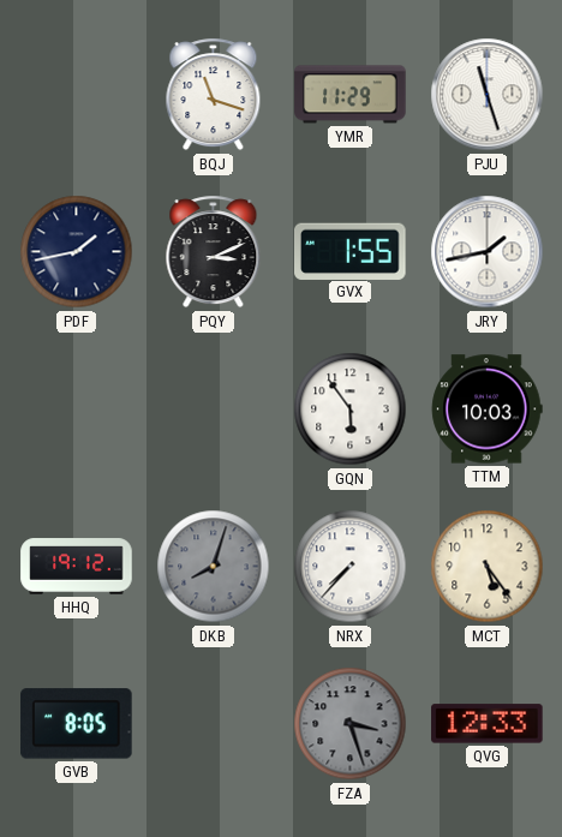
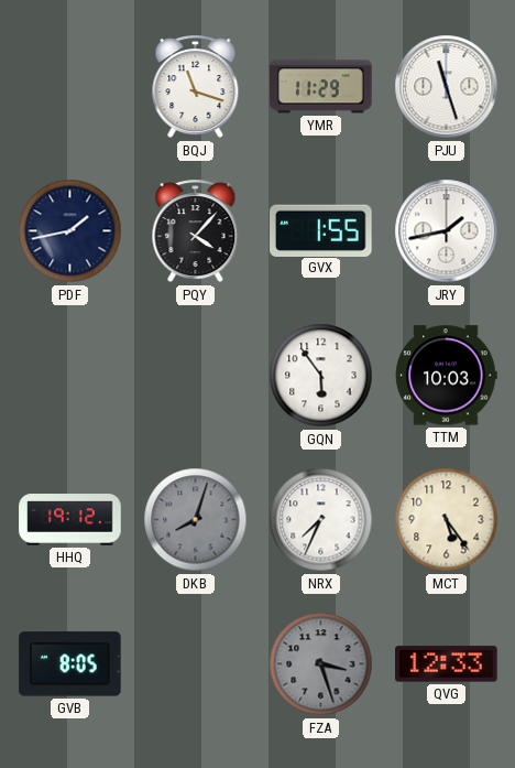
PQY: 3:11 -> 4:07
NRX: 7:37 -> 7:34
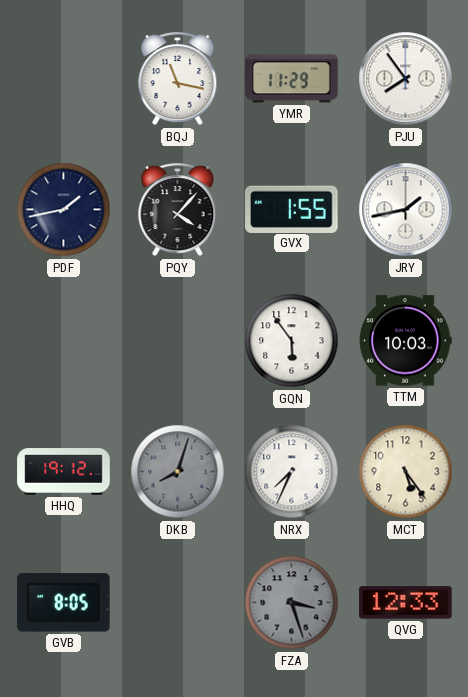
BQJ: 11:18 -> 11:17
PJU: 11:27 -> 7:54
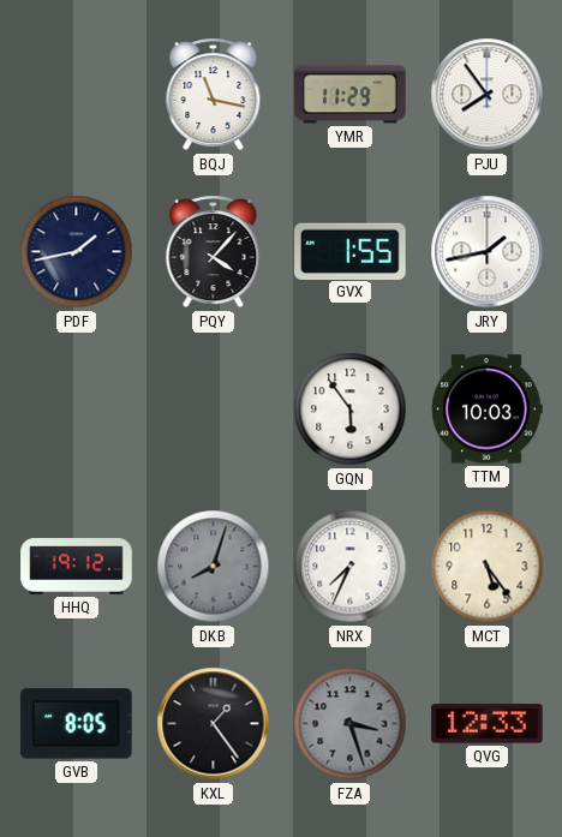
KXL: none -> 1:24
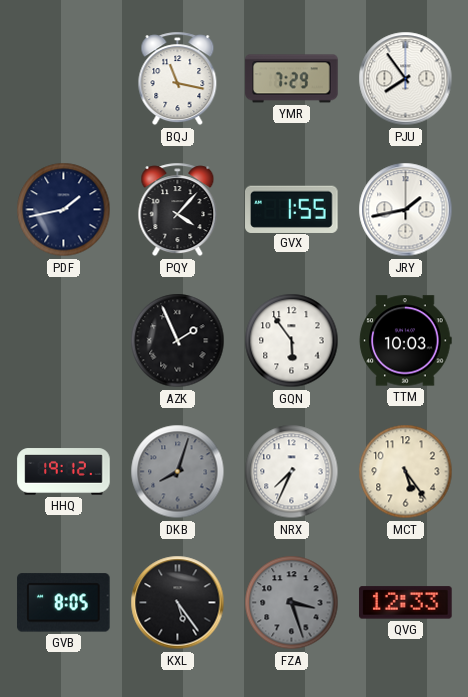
YMR: 11:29 -> 7:29
AZK: none -> 1:56
KXL: 1:24 -> 5:24
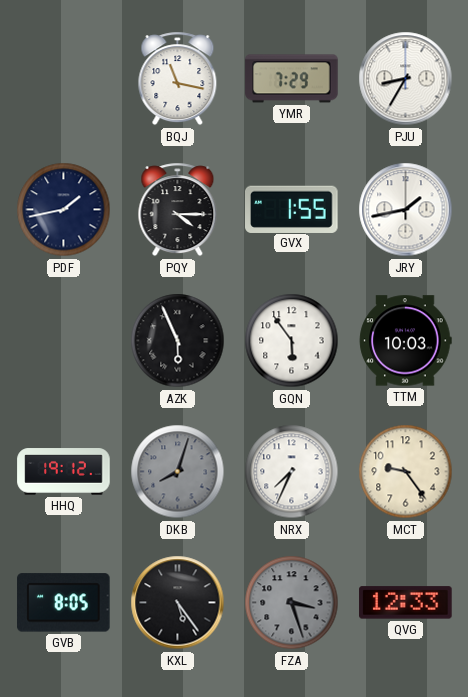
PJU: 7:54 -> 8:35
PQY: 4:07 -> 4:15
AZK: 1:56 -> 5:56
MCT: 5:24 -> 9:24
